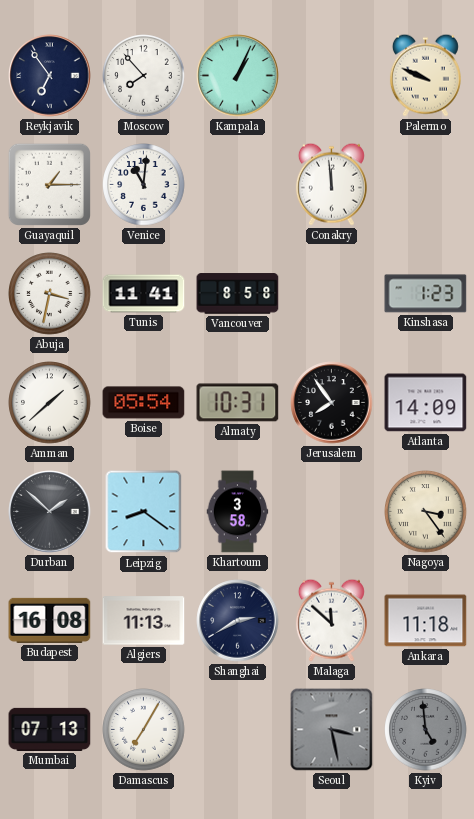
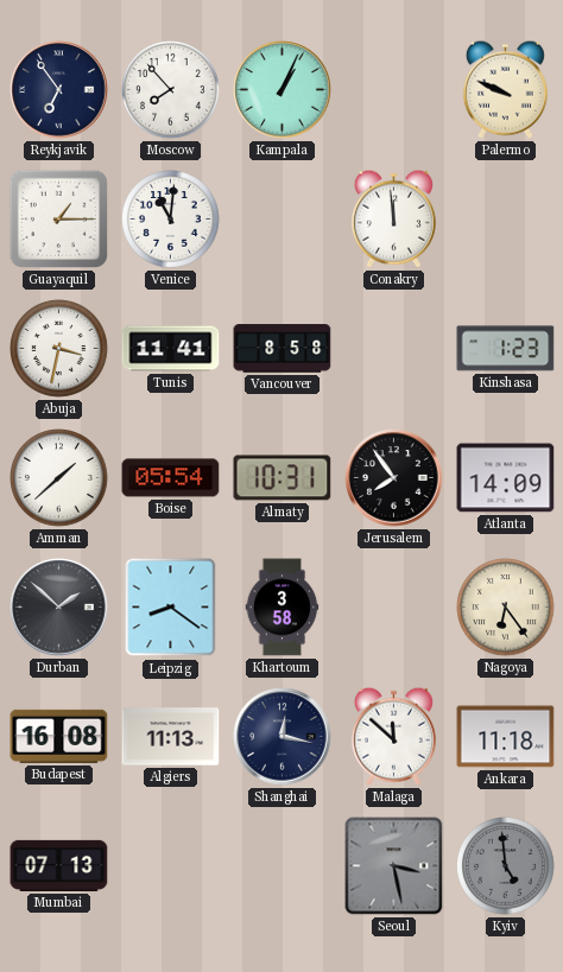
Nagoya: 3:24 -> 6:24
Shanghai: 2:40 -> 12:17
Damascus: 7:05 -> none
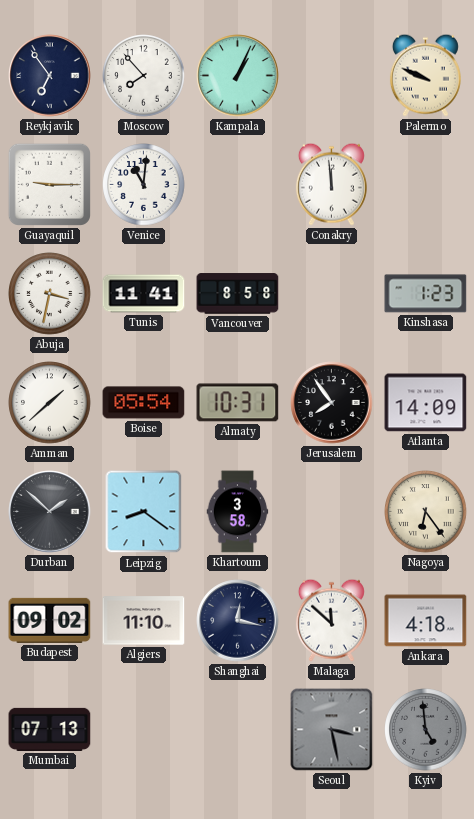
Guayaquil: 1:15 -> 9:15
Budapest: 16:08 -> 09:02
Algiers: 11:13 -> 11:10
Ankara: 11:18 -> 4:18
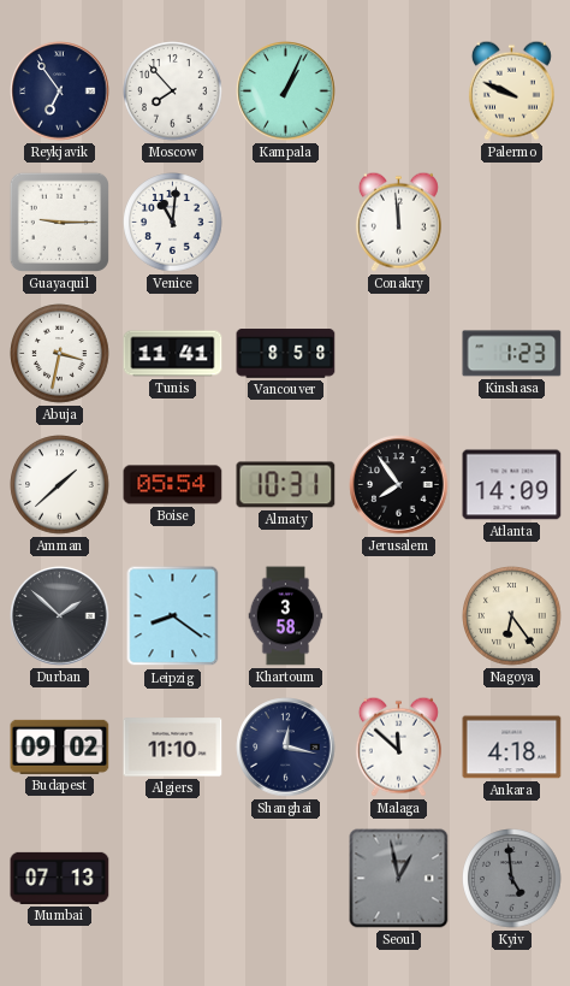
Seoul: 3:28 -> 12:58
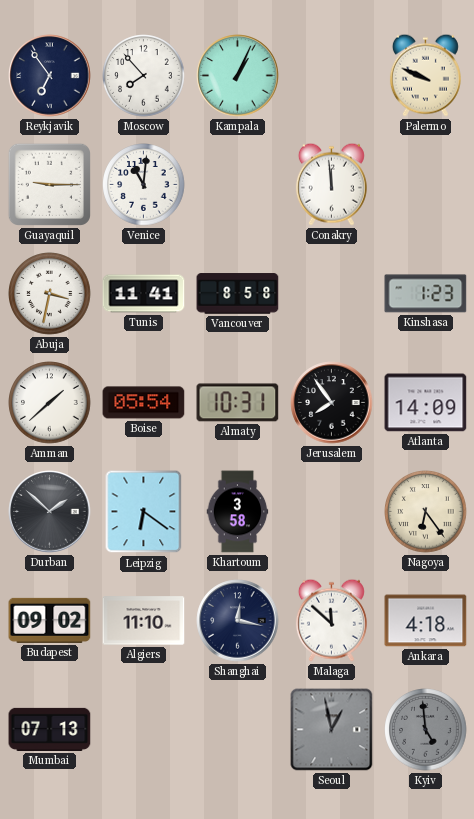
Leipzig: 8:21 -> 6:21
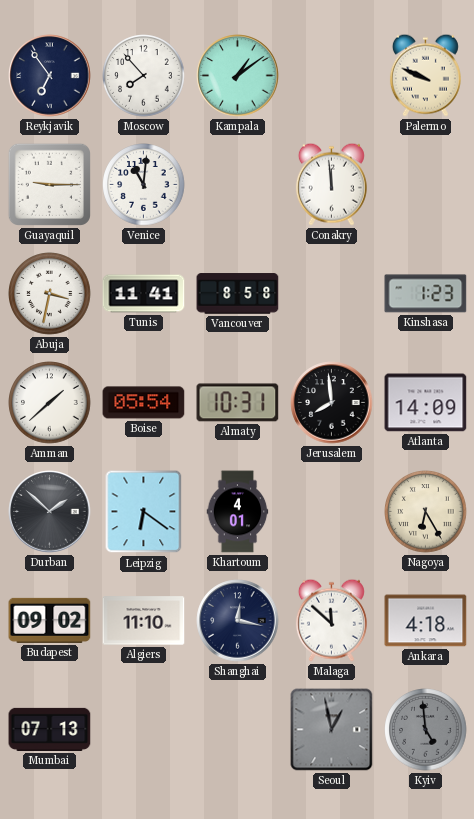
Kampala: 1:04 -> 1:09
Jerusalem: 7:54 -> 7:59
Khartoum: 3:58 -> 4:01
Nagoya: 6:24 -> 6:25
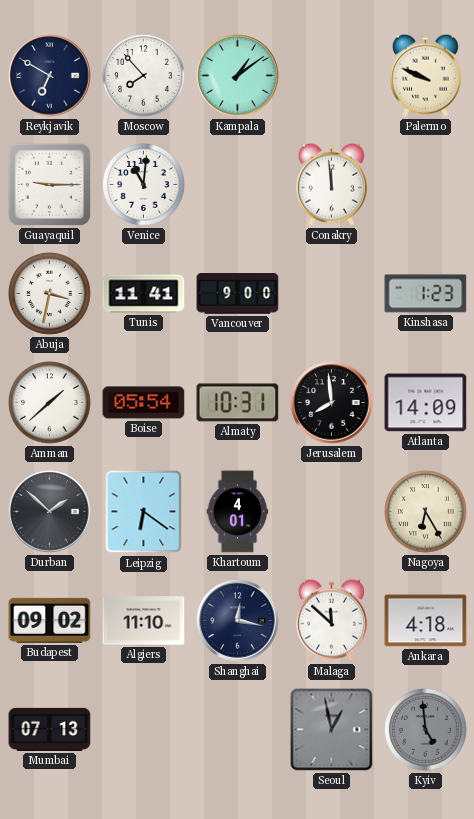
Reykjavik: 6:54 -> 6:50
Vancouver: 8:58 -> 9:00
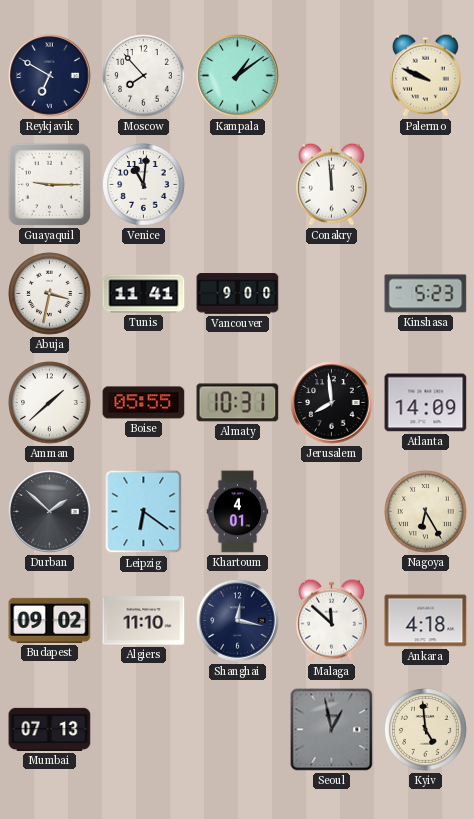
Kinshasa: 1:23 -> 5:23
Boise: 05:54 -> 05:55
Kyiv dial: grey -> cream
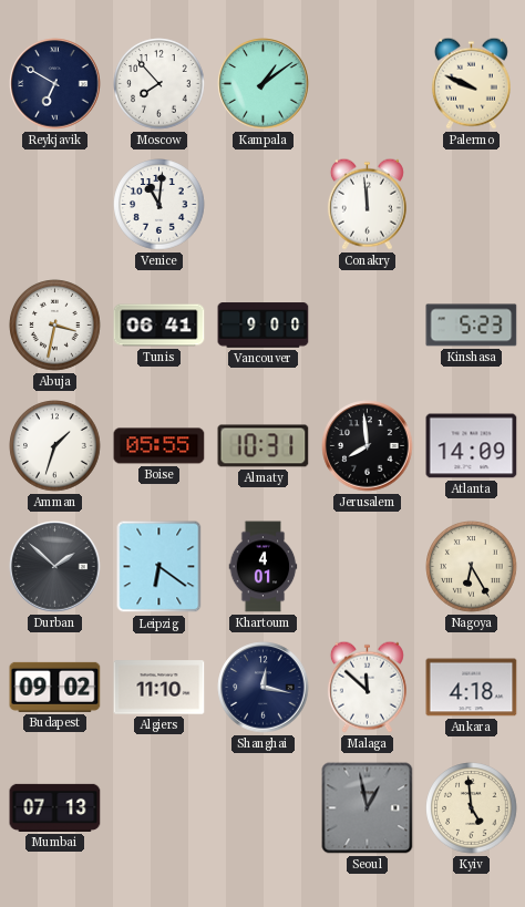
Guayaquil: 9:15 -> none
Tunis: 11:41 -> 06:41
Amman: 1:38 -> 1:33
